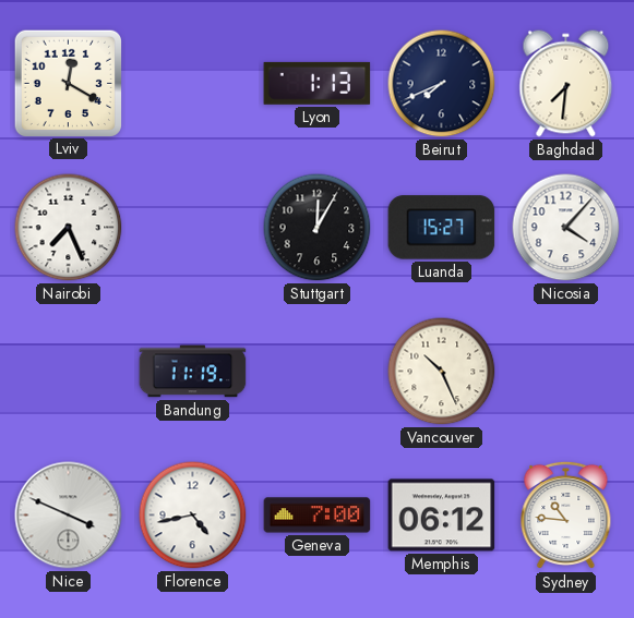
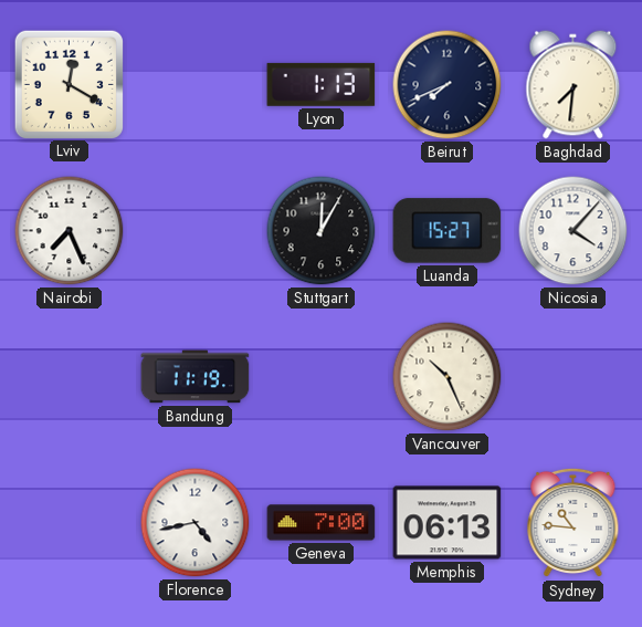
Nice: 3:49 -> none
Memphis: 06:12 -> 06:13
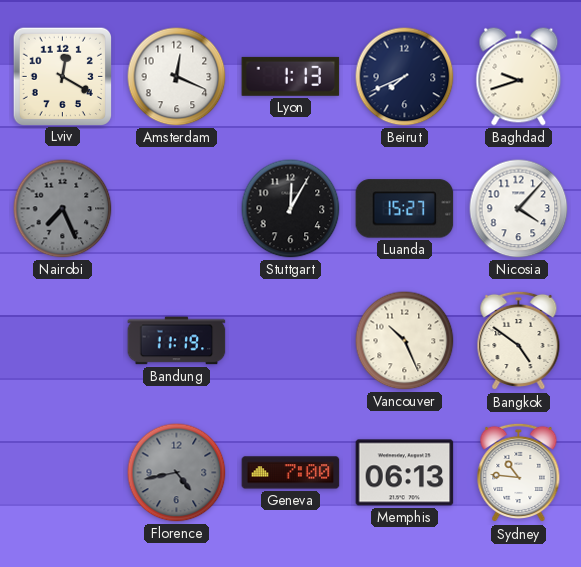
Amsterdam: none -> 12:19
Baghdad: 7:31 -> 9:42
Nairobi dial: white -> grey
Bangkok: none -> 4:51
Florence dial: white -> grey
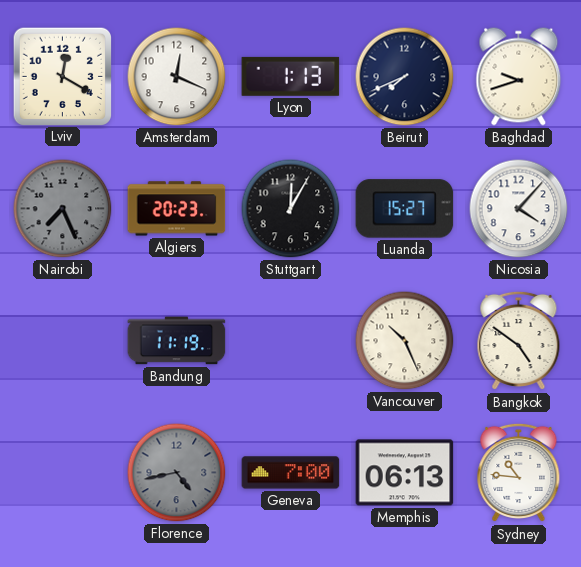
Algiers: none -> 20:23
